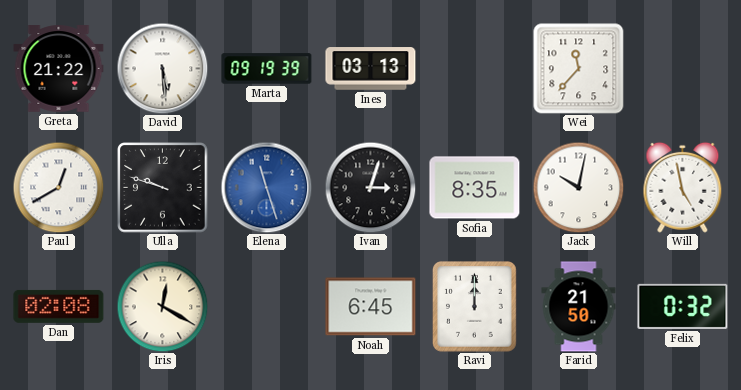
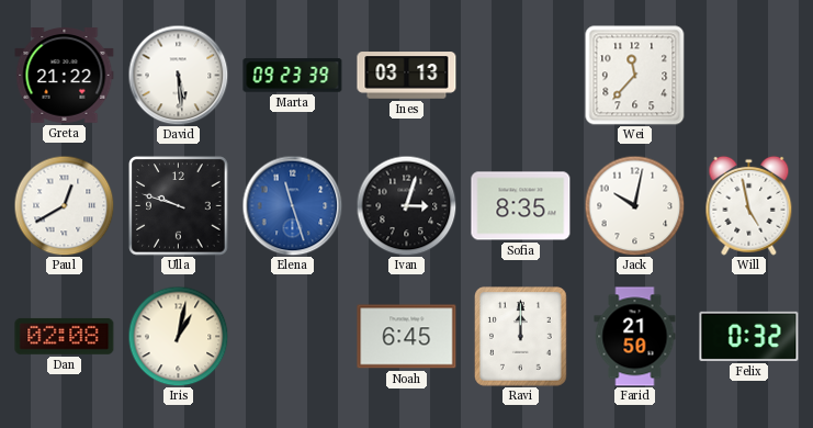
Marta: 09:19 -> 09:23
Iris: 12:20 -> 1:02
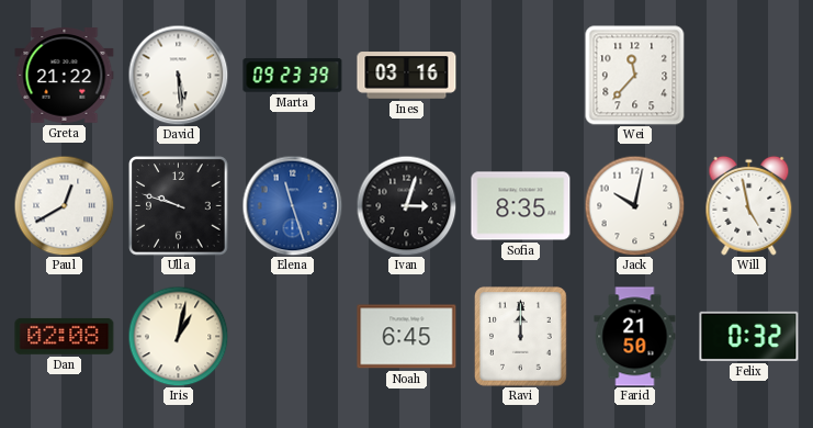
Ines: 03:13 -> 03:16
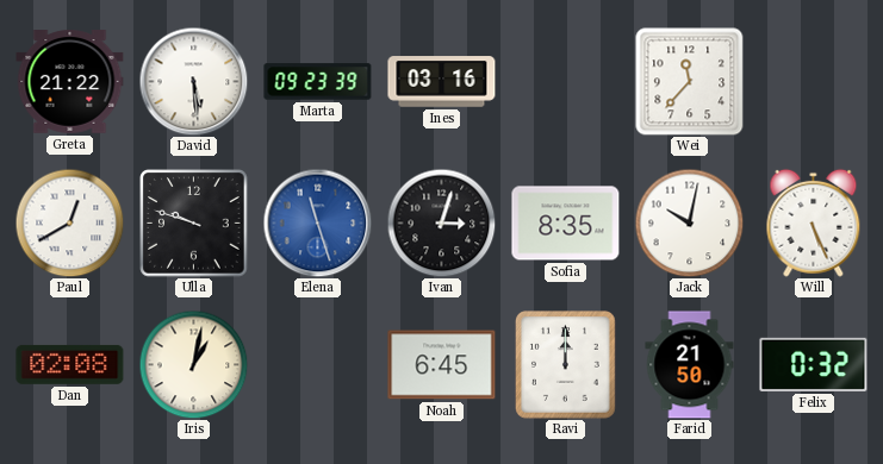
Will: 4:58 -> 5:26
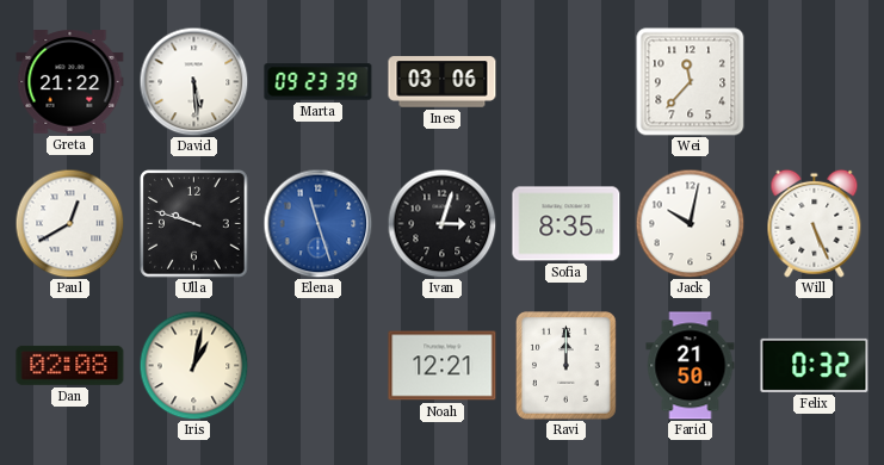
Ines: 03:16 -> 03:06
Noah: 6:45 -> 12:21
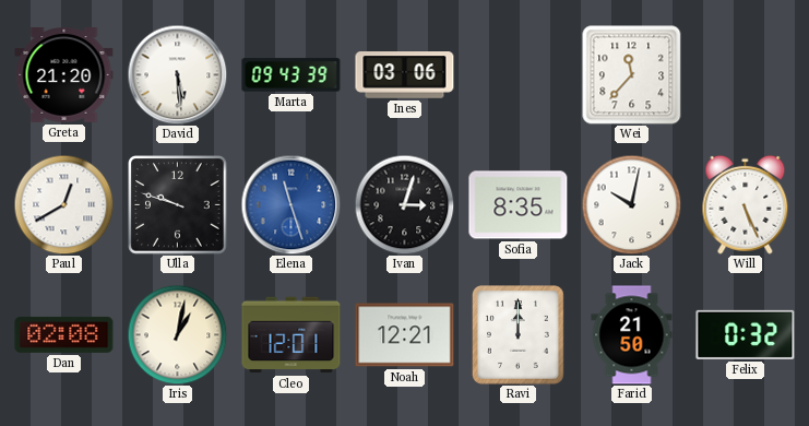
Greta: 21:22 -> 21:20
Marta: 09:23 -> 09:43
Cleo: none -> 12:01
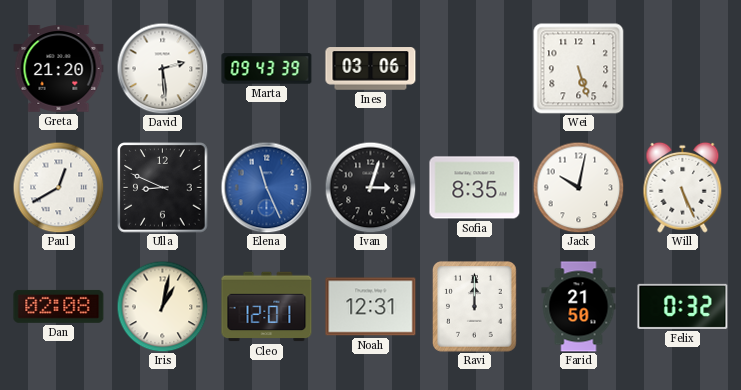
David: 5:29 -> 2:29
Wei: 11:37 -> 5:27
Ulla: 9:48 -> 8:49
Elena: 11:27 -> 11:26
Noah: 12:21 -> 12:31
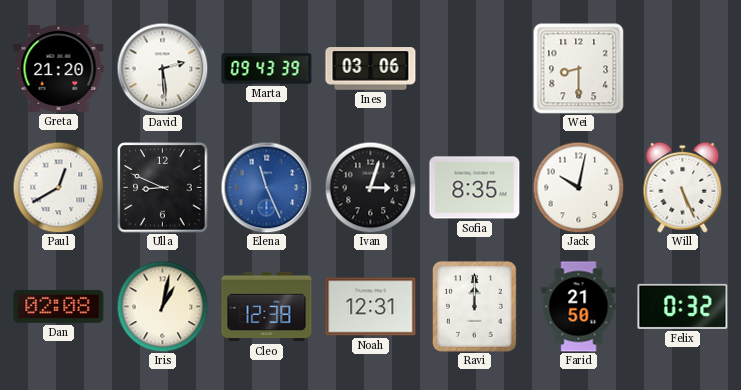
Wei: 5:27 -> 8:30
Cleo: 12:01 -> 12:38
